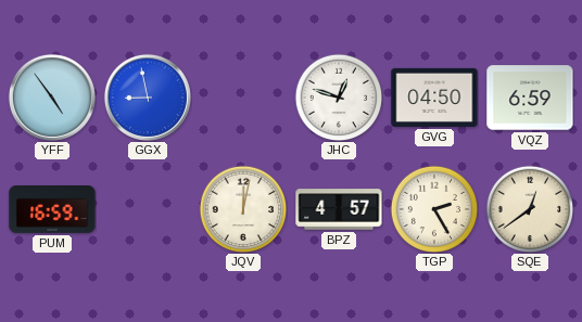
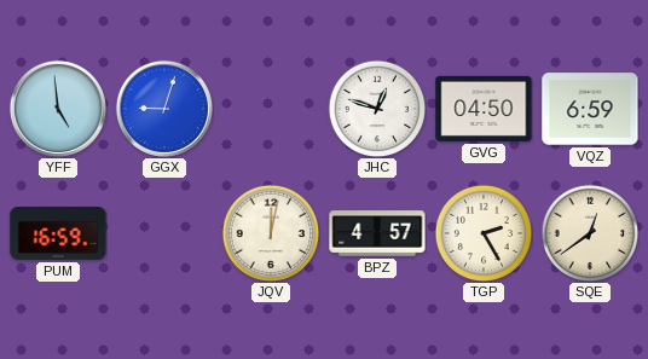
YFF: 4:54 -> 4:59
GGX: 8:58 -> 9:03
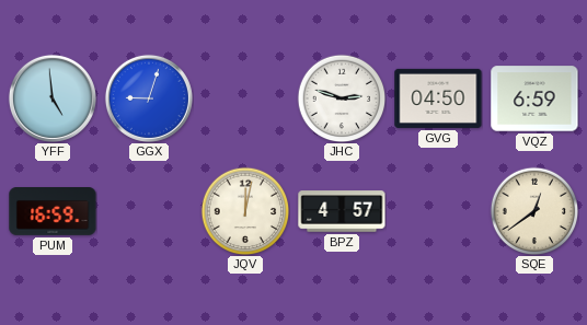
JHC: 12:48 -> 2:48
TGP: 2:25 -> none
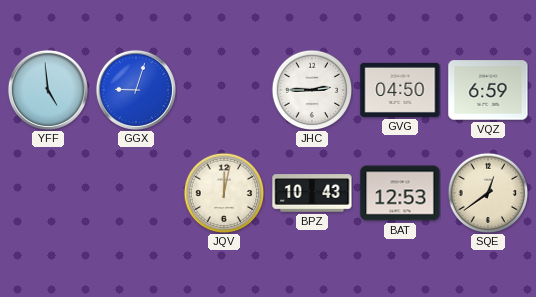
JHC: 2:48 -> 2:45
PUM: 16:59 -> none
BPZ: 4:57 -> 10:43
BAT: none -> 12:53
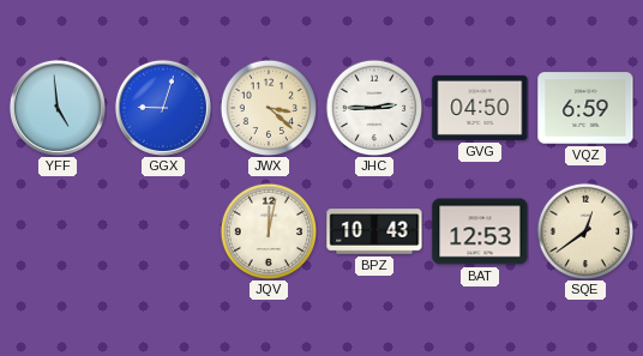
JWX: none -> 3:22
